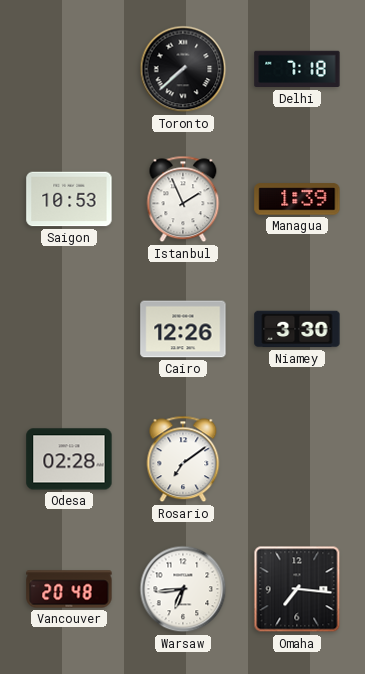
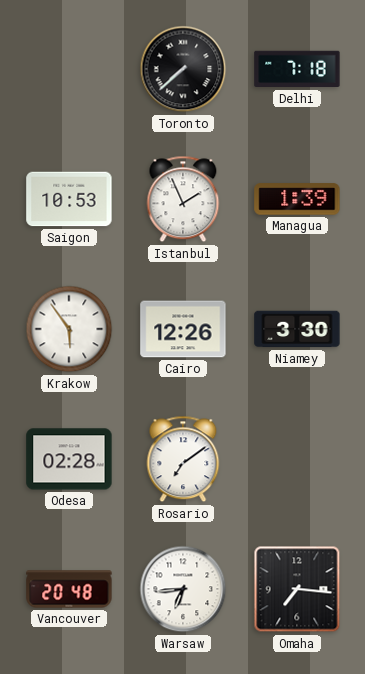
Krakow: none -> 5:54
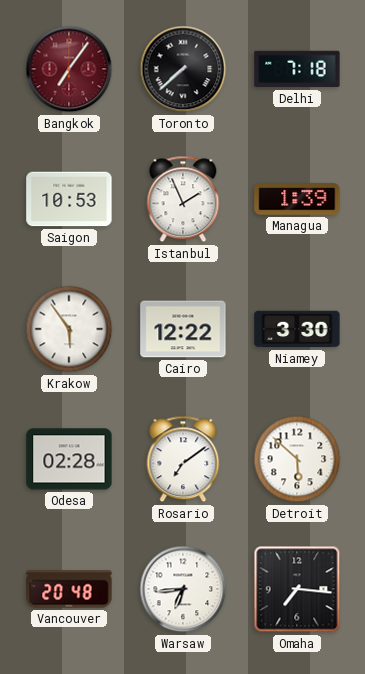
Bangkok: none -> 7:06
Cairo: 12:26 -> 12:22
Detroit: none -> 5:52
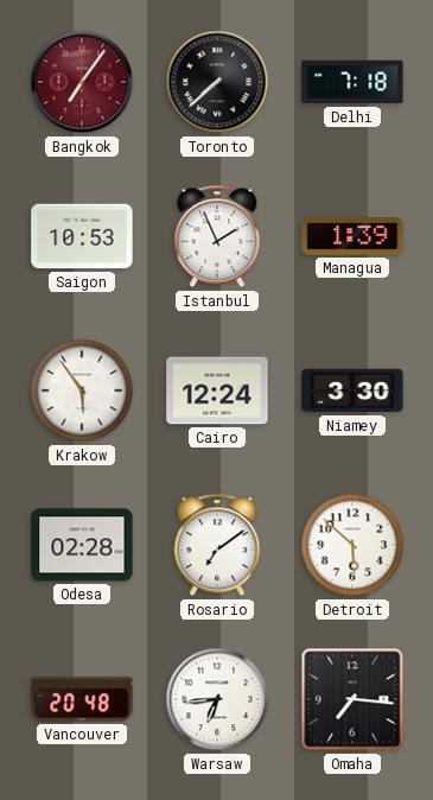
Cairo: 12:22 -> 12:24
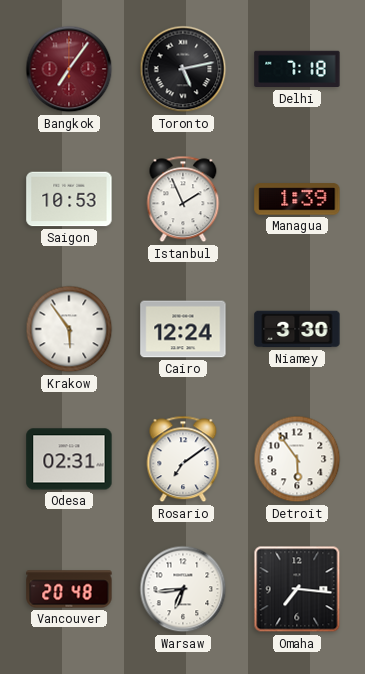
Toronto: 7:38 -> 5:13
Odesa: 02:28 -> 02:31
Detroit: 5:52 -> 5:54
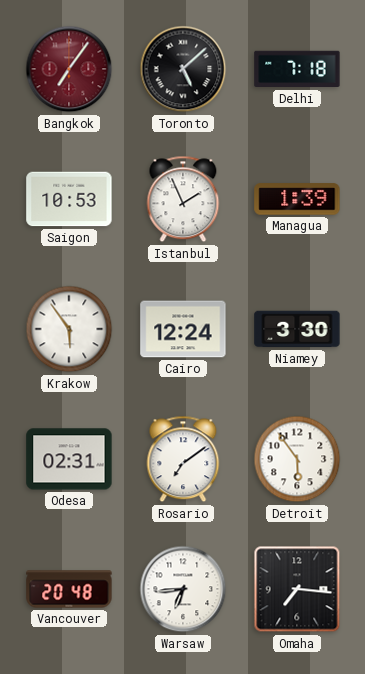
Toronto: 5:13 -> 5:08
